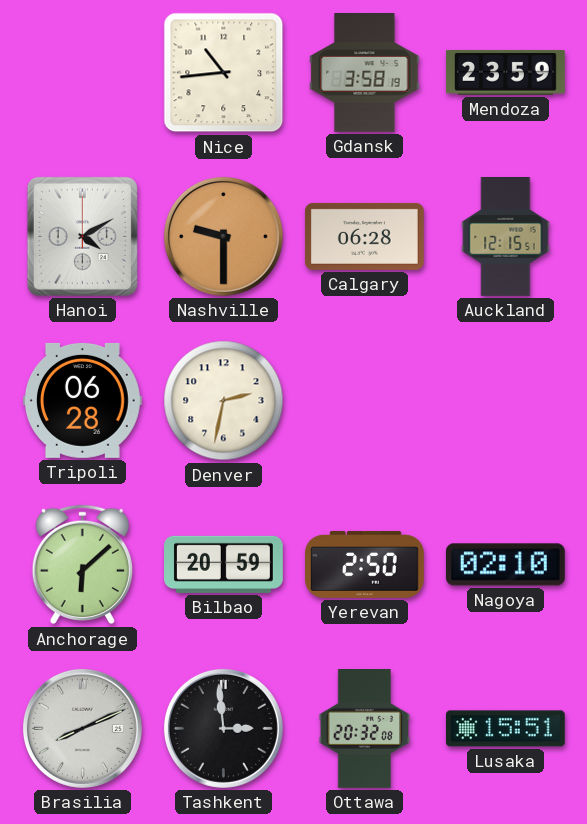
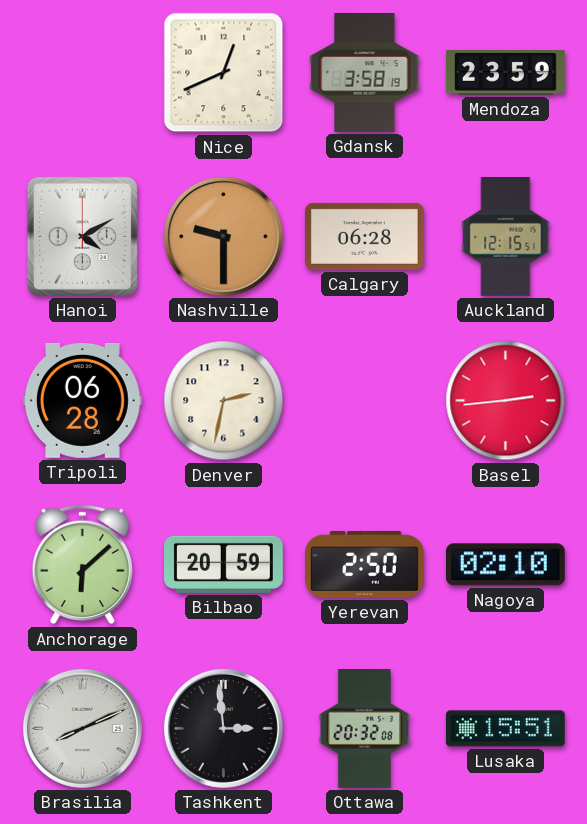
Nice: 10:44 -> 12:41
Basel: none -> 2:44
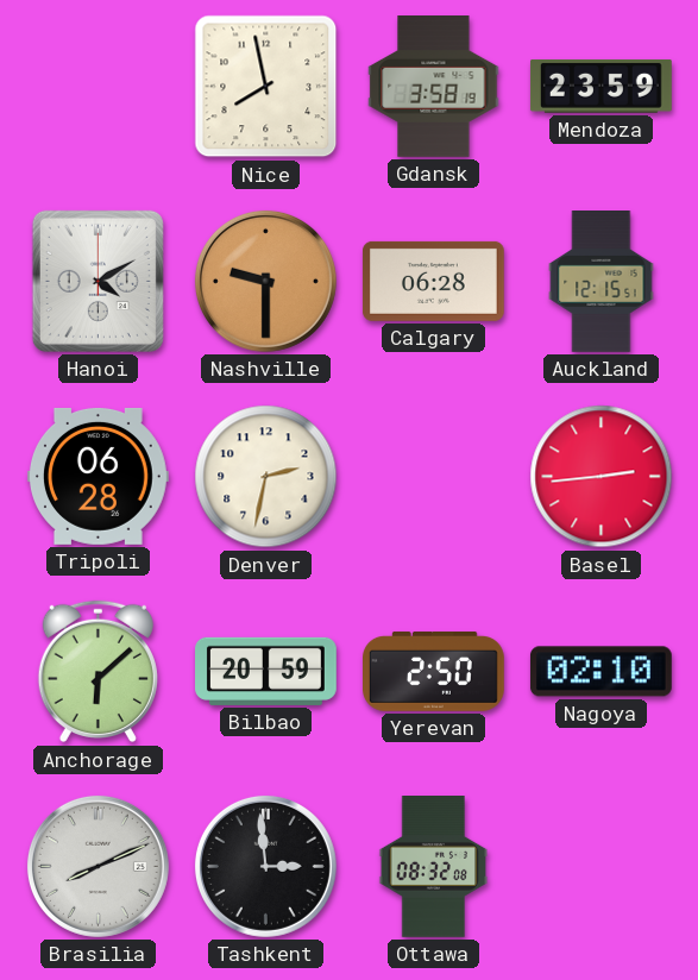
Nice: 12:41 -> 7:58
Ottawa: 20:32 -> 08:32
Lusaka: 15:51 -> none
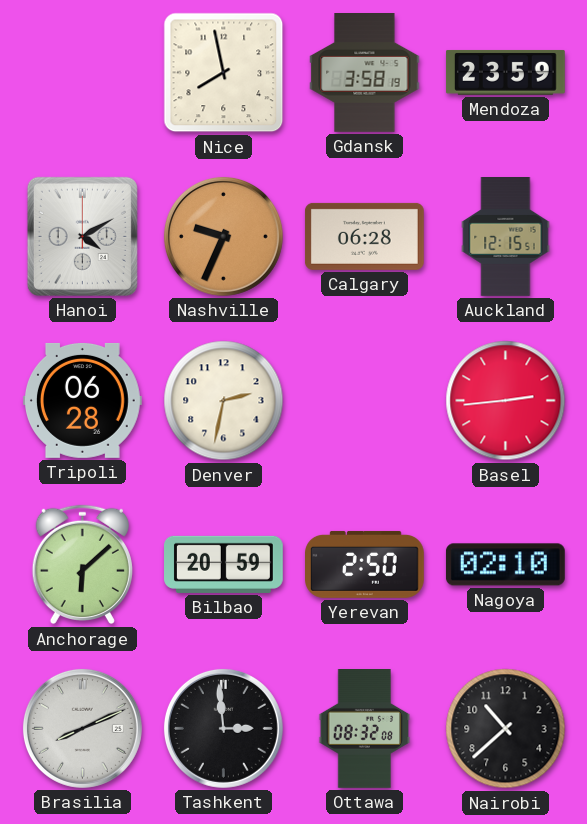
Nashville: 9:30 -> 9:34
Nairobi: none -> 10:38
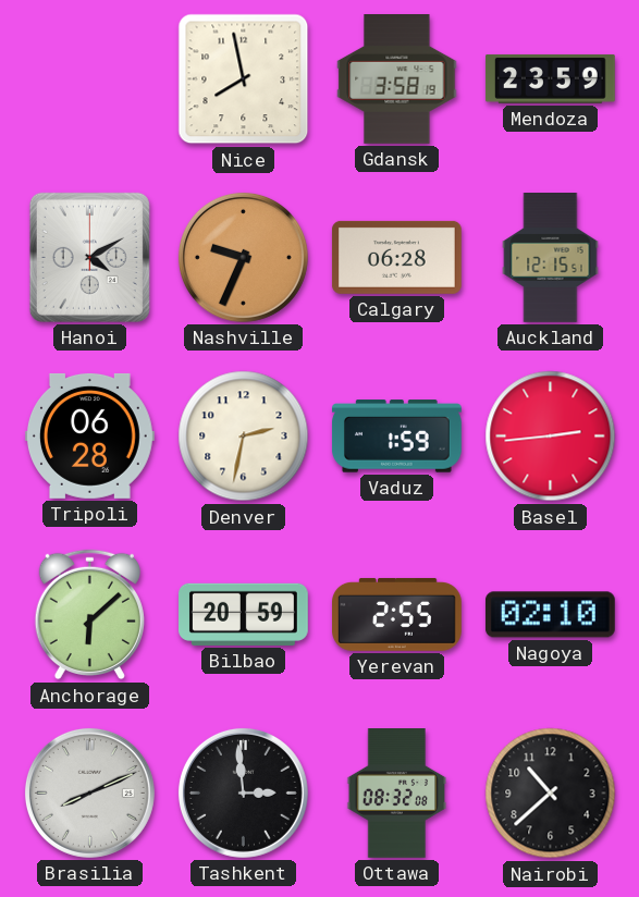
Vaduz: none -> 1:59
Yerevan: 2:50 -> 2:55
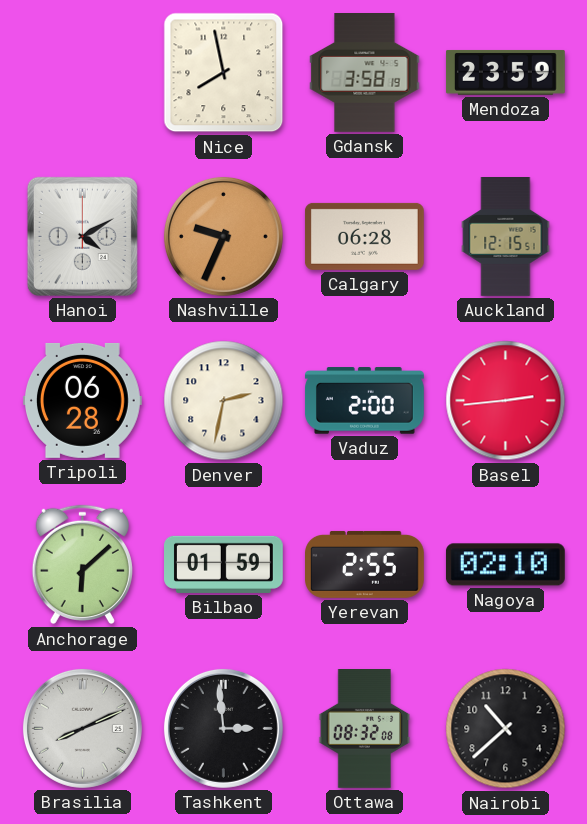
Vaduz: 1:59 -> 2:00
Bilbao: 20:59 -> 01:59
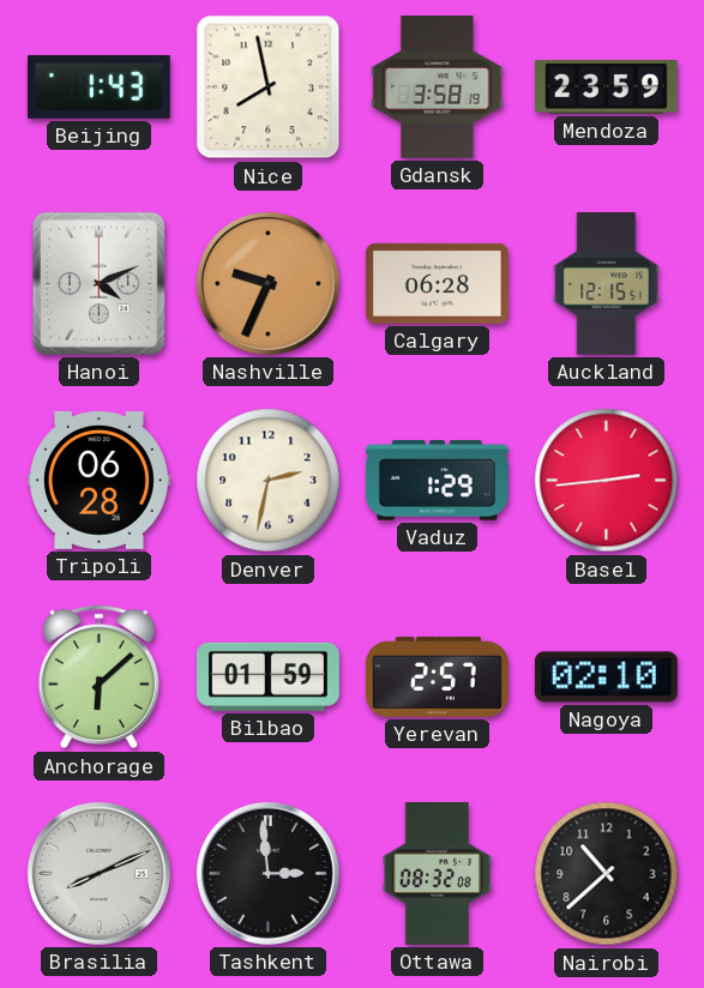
Beijing: none -> 1:43
Hanoi: 4:10 -> 4:11
Vaduz: 2:00 -> 1:29
Yerevan: 2:55 -> 2:57
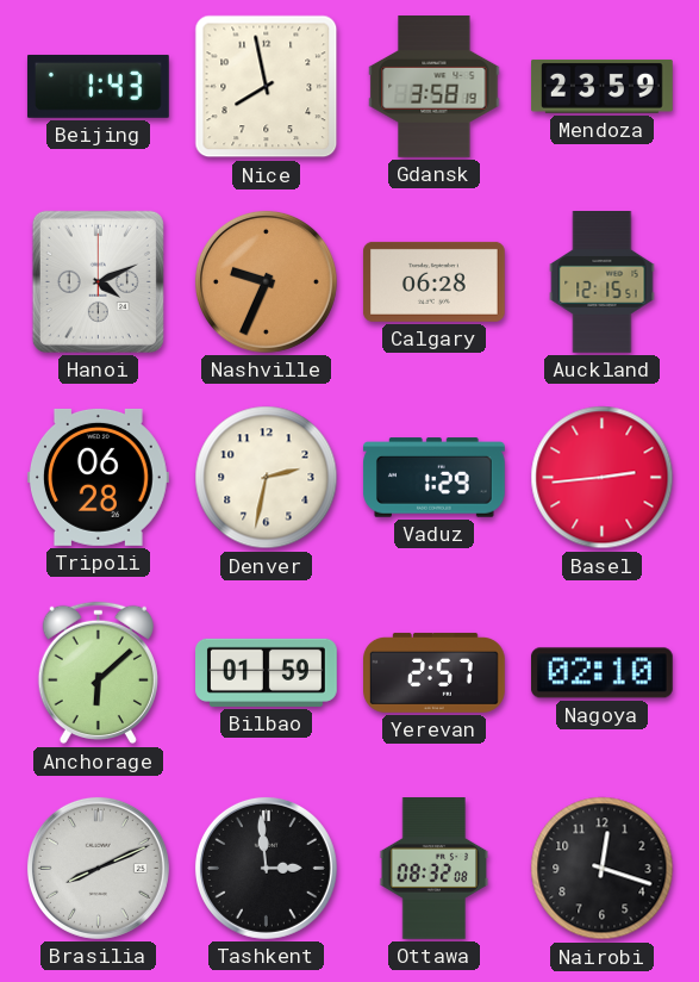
Nairobi: 10:38 -> 12:18
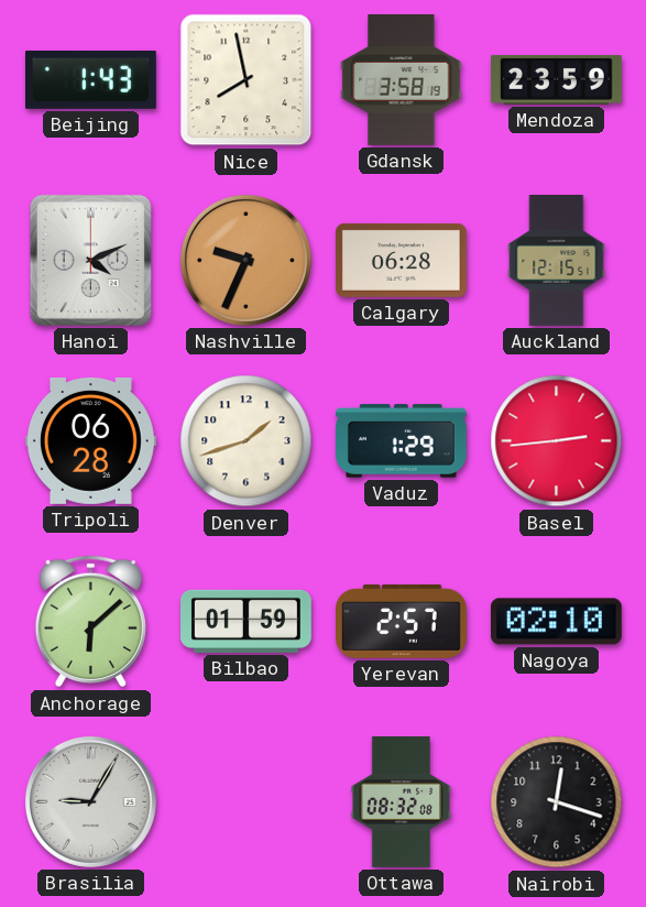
Denver: 2:32 -> 1:42
Brasilia: 8:11 -> 9:05
Tashkent: 2:59 -> none
